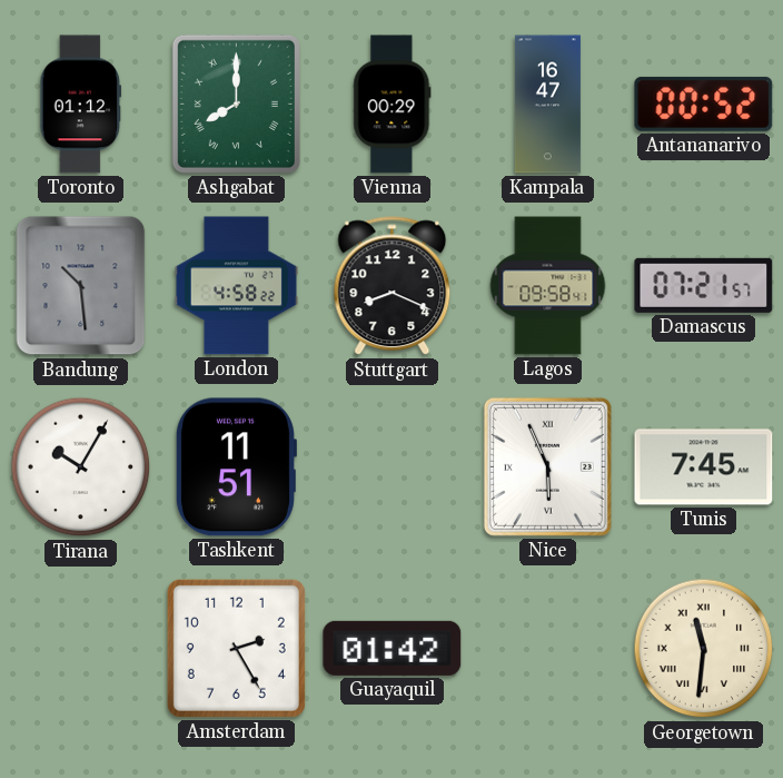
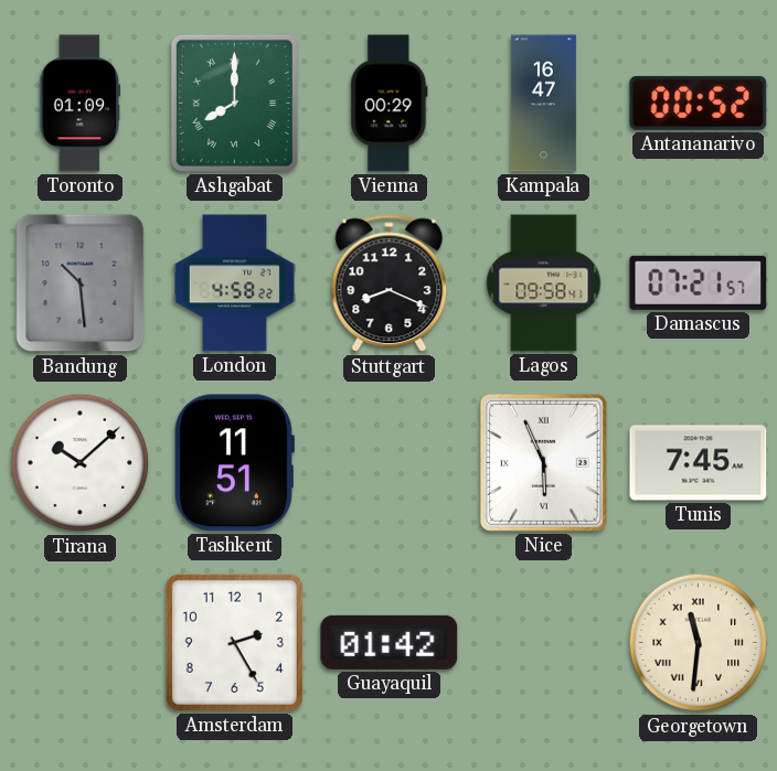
Toronto: 01:12 -> 01:09
Tirana: 10:05 -> 10:08
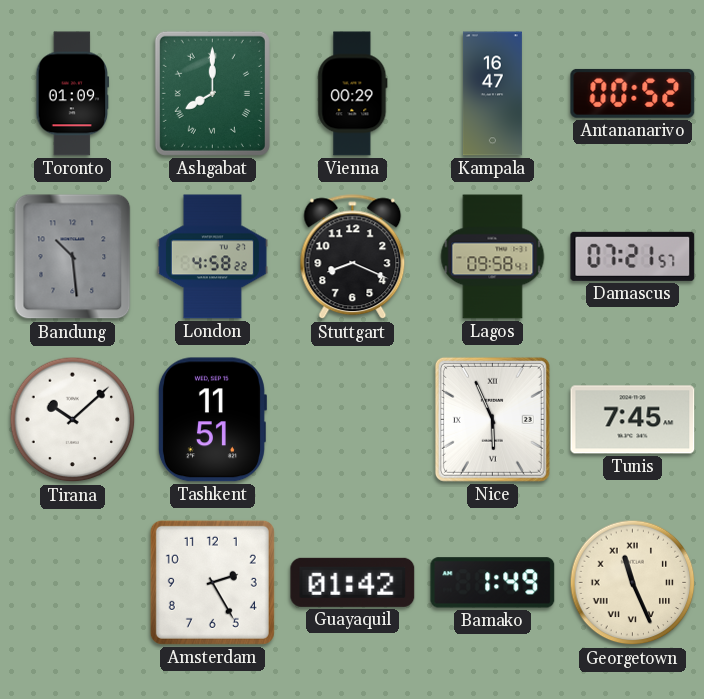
Bamako: none -> 1:49
Georgetown: 11:31 -> 11:26
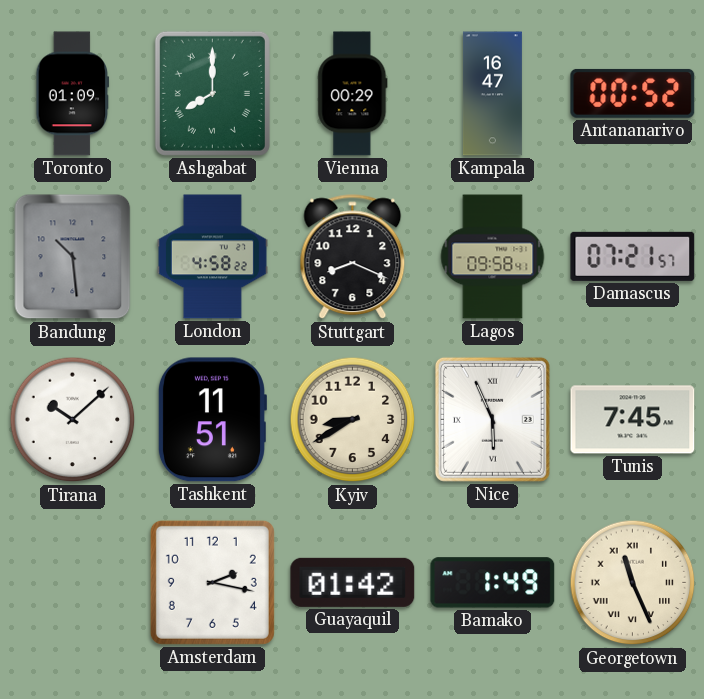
Kyiv: none -> 8:40
Amsterdam: 2:25 -> 2:17
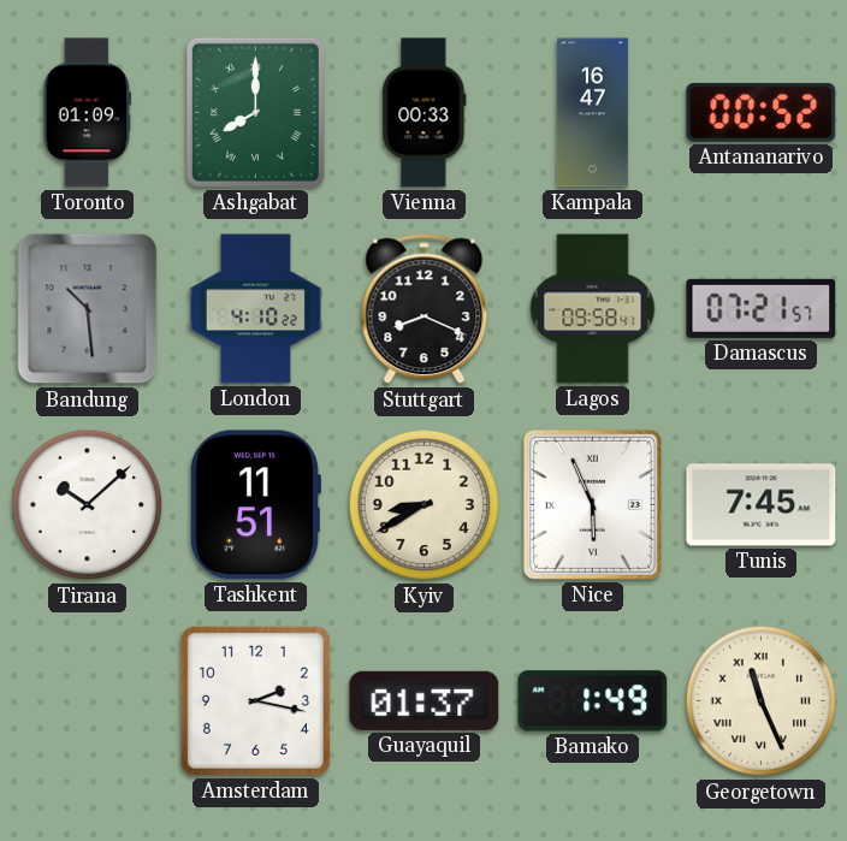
Vienna: 00:29 -> 00:33
London: 4:58 -> 4:10
Guayaquil: 01:42 -> 01:37
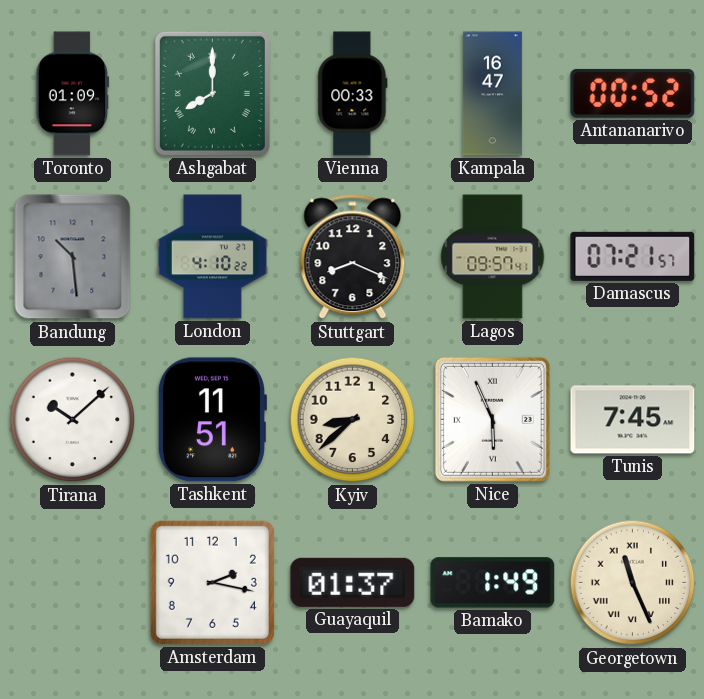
Lagos: 09:58 -> 09:57
Kyiv: 8:40 -> 8:38
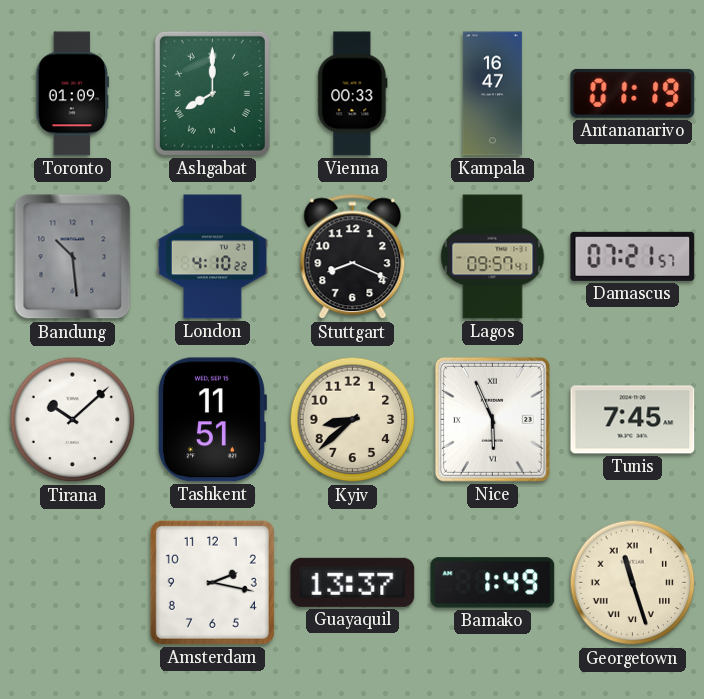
Antananarivo: 00:52 -> 01:19
Guayaquil: 01:37 -> 13:37
Georgetown: 11:26 -> 11:27
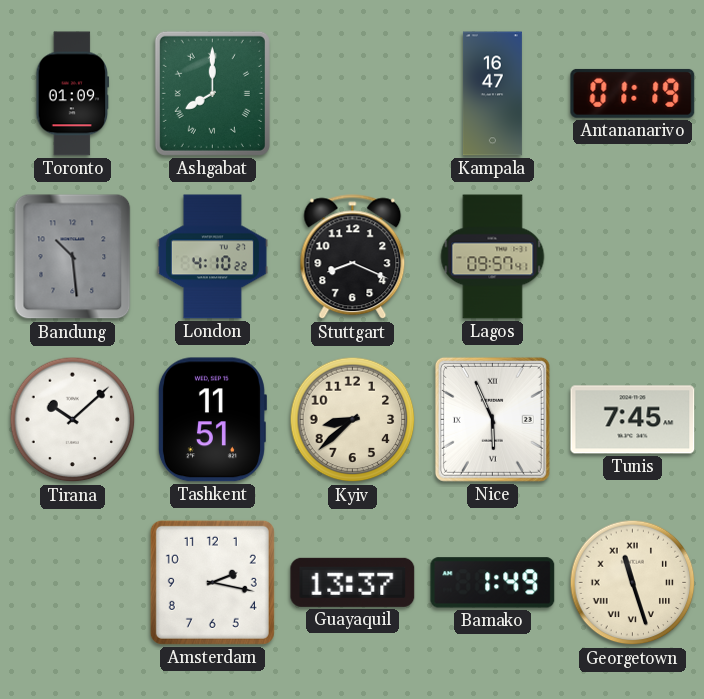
Vienna: 00:33 -> none
Damascus: 07:21 -> none
